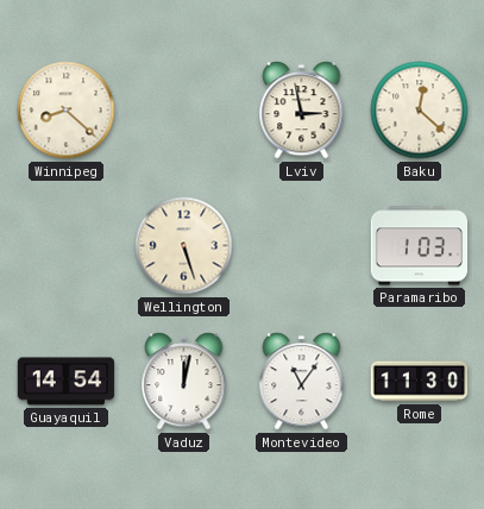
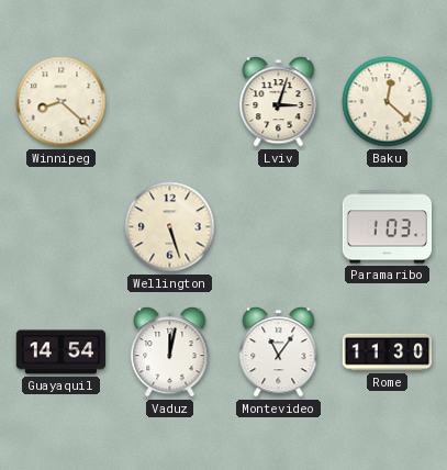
Lviv: 2:58 -> 3:03
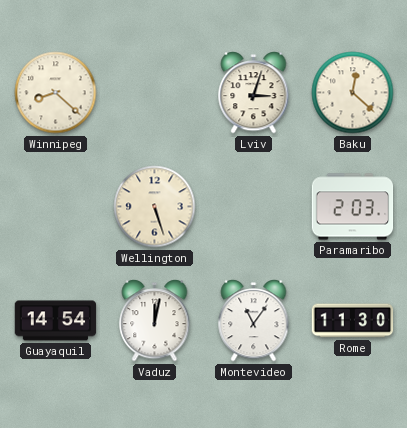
Paramaribo: 1:03 -> 2:03
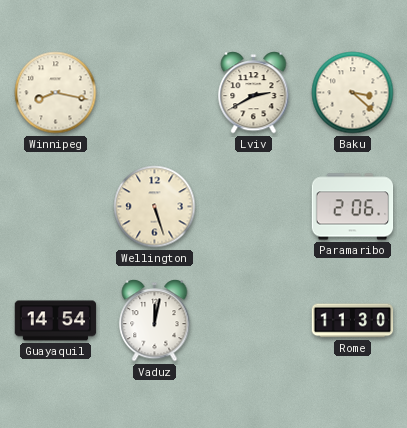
Winnipeg: 8:22 -> 8:17
Lviv: 3:03 -> 2:40
Baku: 12:22 -> 3:22
Paramaribo: 2:03 -> 2:06
Montevideo: 11:06 -> none
